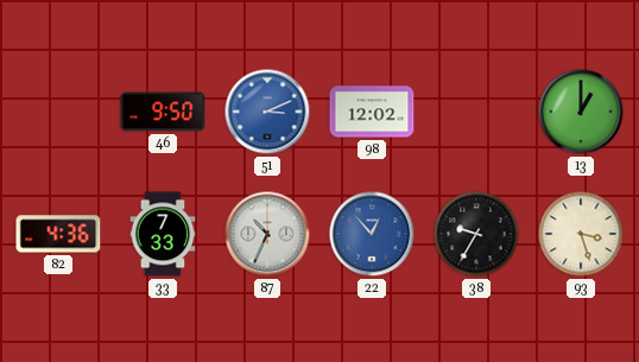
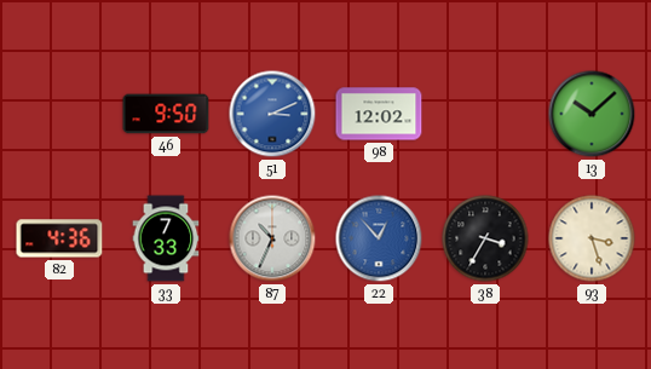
13: 1:00 -> 10:08
38: 9:35 -> 3:35
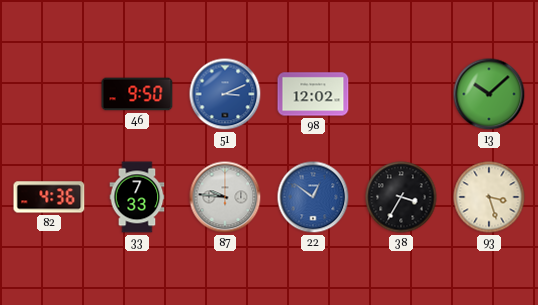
87: 10:34 -> 9:46
22: 12:53 -> 12:51
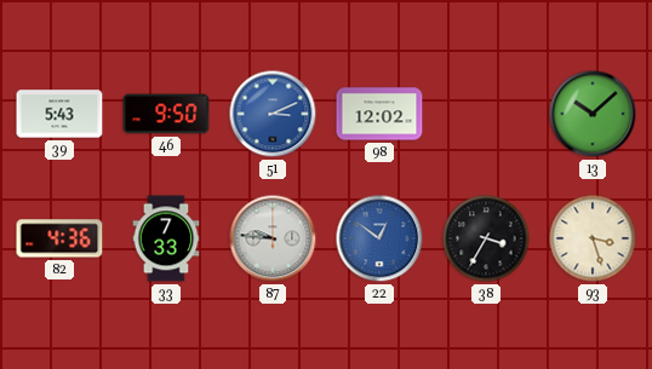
39: none -> 5:43
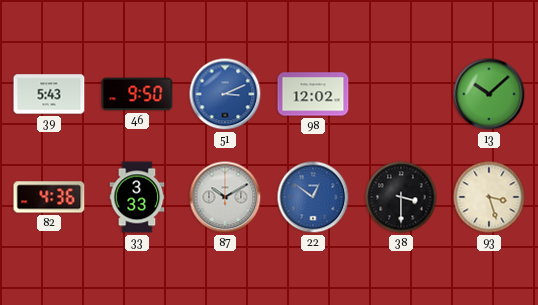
33: 7:33 -> 3:33
87: 9:46 -> 10:10
38: 3:35 -> 3:30
